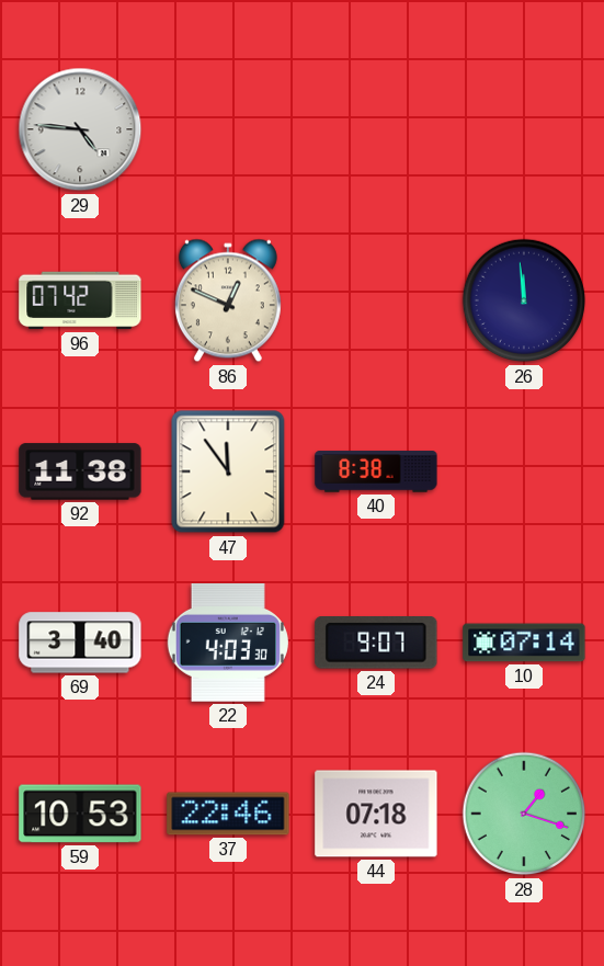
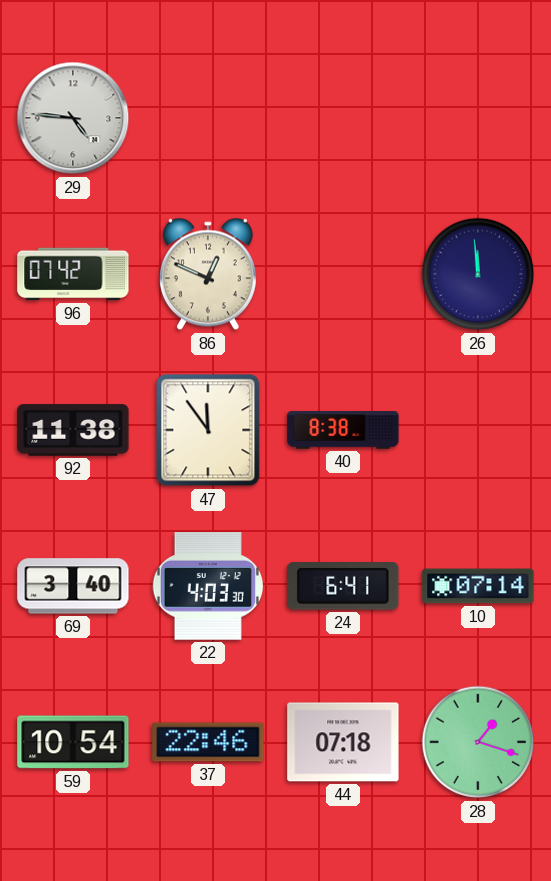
24: 9:07 -> 6:41
59: 10:53 -> 10:54
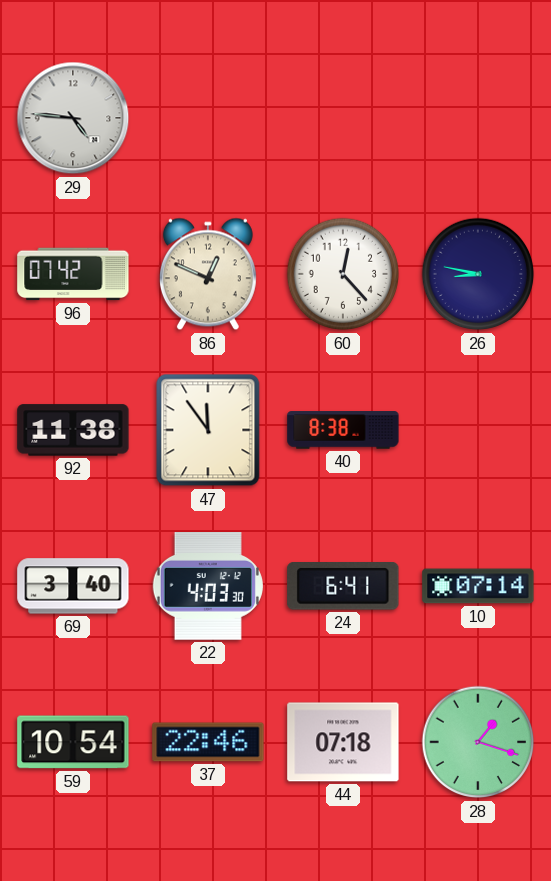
60: none -> 12:23
26: 11:59 -> 8:47
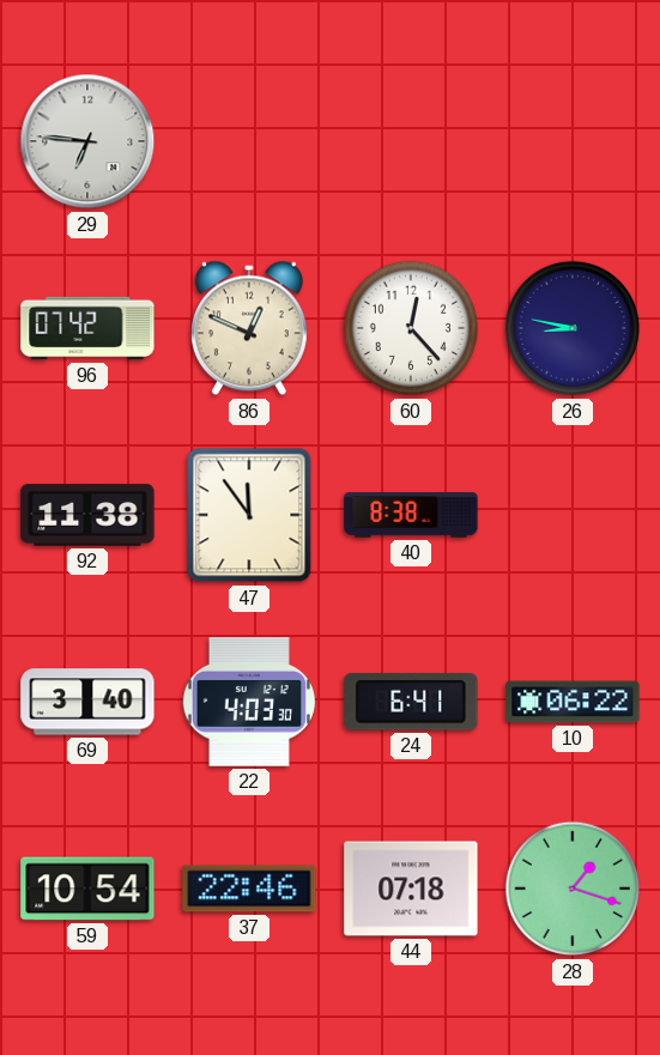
29: 4:46 -> 6:46
10: 07:14 -> 06:22
